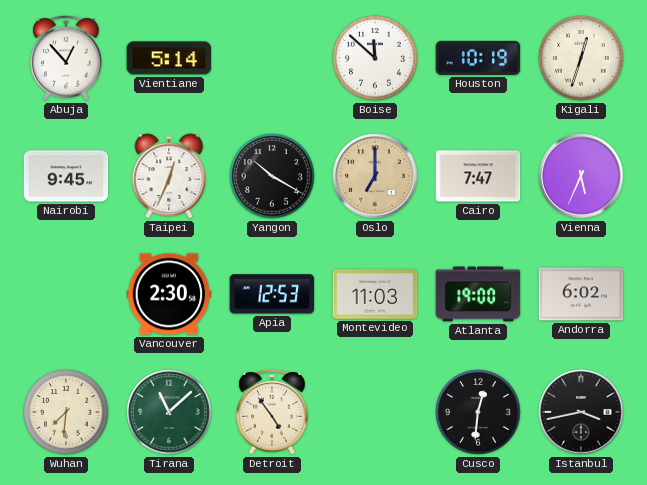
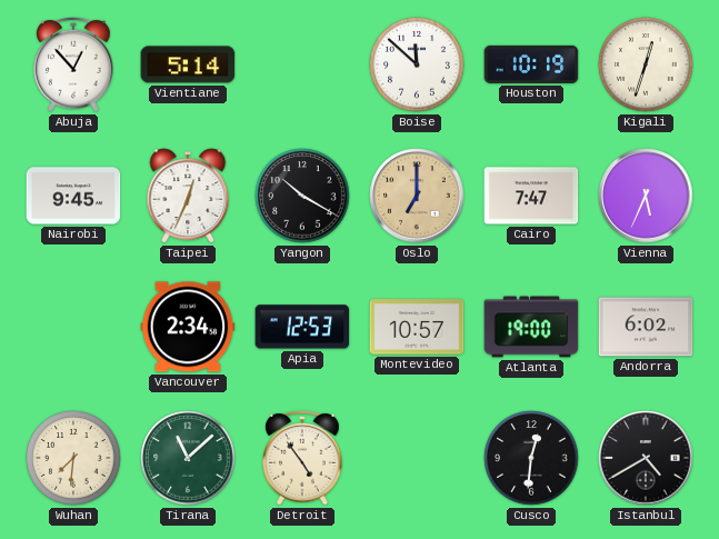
Vancouver: 2:30 -> 2:34
Montevideo: 11:03 -> 10:57
Istanbul: 3:43 -> 4:40
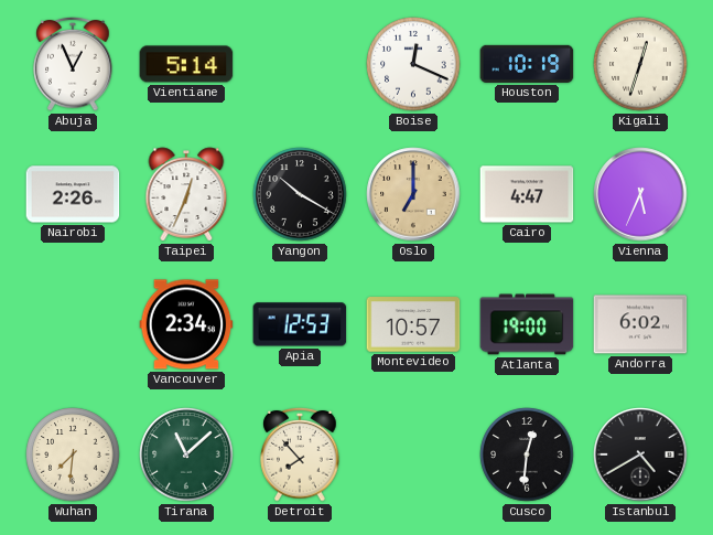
Abuja: 12:53 -> 12:56
Boise: 11:52 -> 12:19
Nairobi: 9:45 -> 2:26
Cairo: 7:47 -> 4:47
Detroit: 4:54 -> 7:53
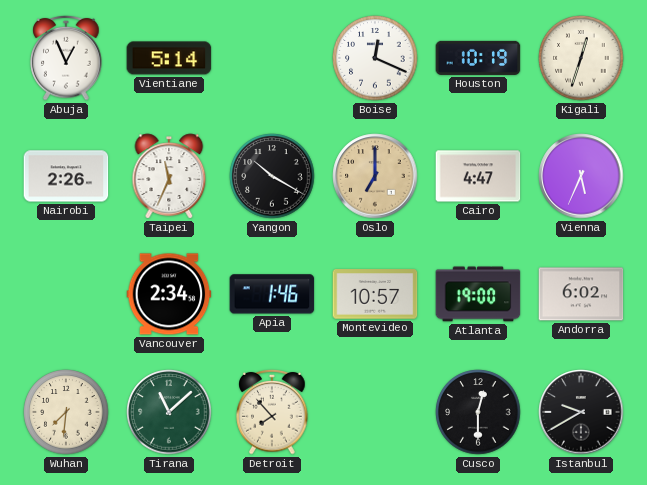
Taipei: 12:34 -> 11:34
Apia: 12:53 -> 1:46
Cusco: 12:31 -> 12:30
Istanbul: 4:40 -> 9:40
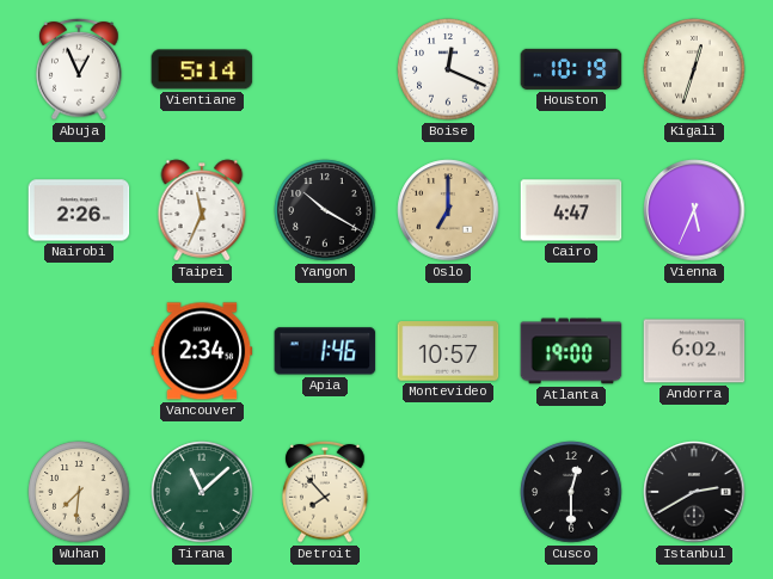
Istanbul: 9:40 -> 2:40
